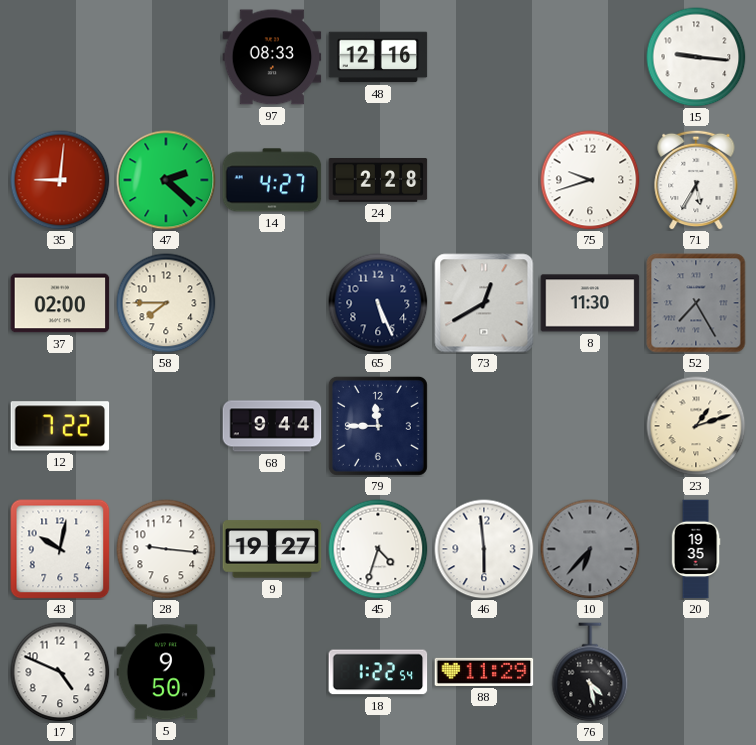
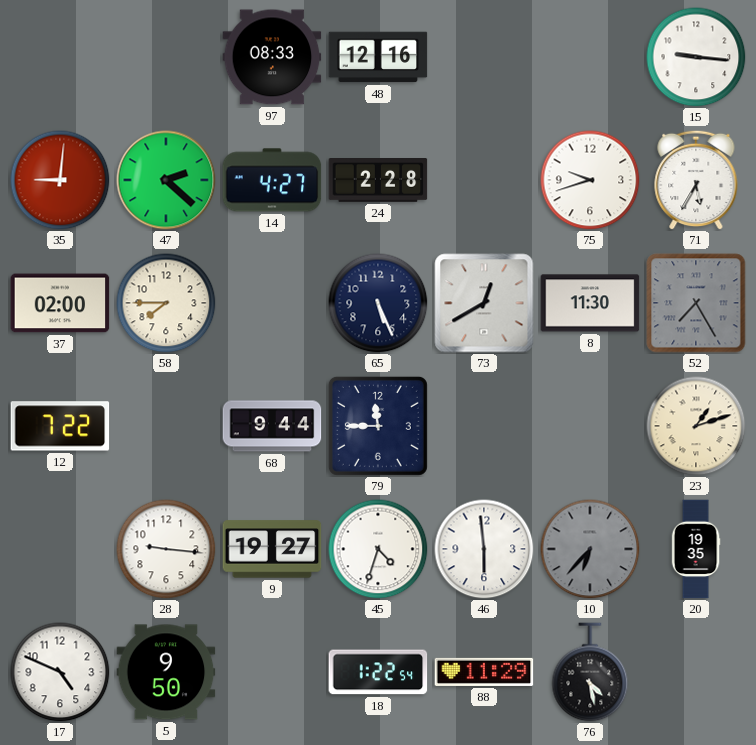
43: 10:02 -> none
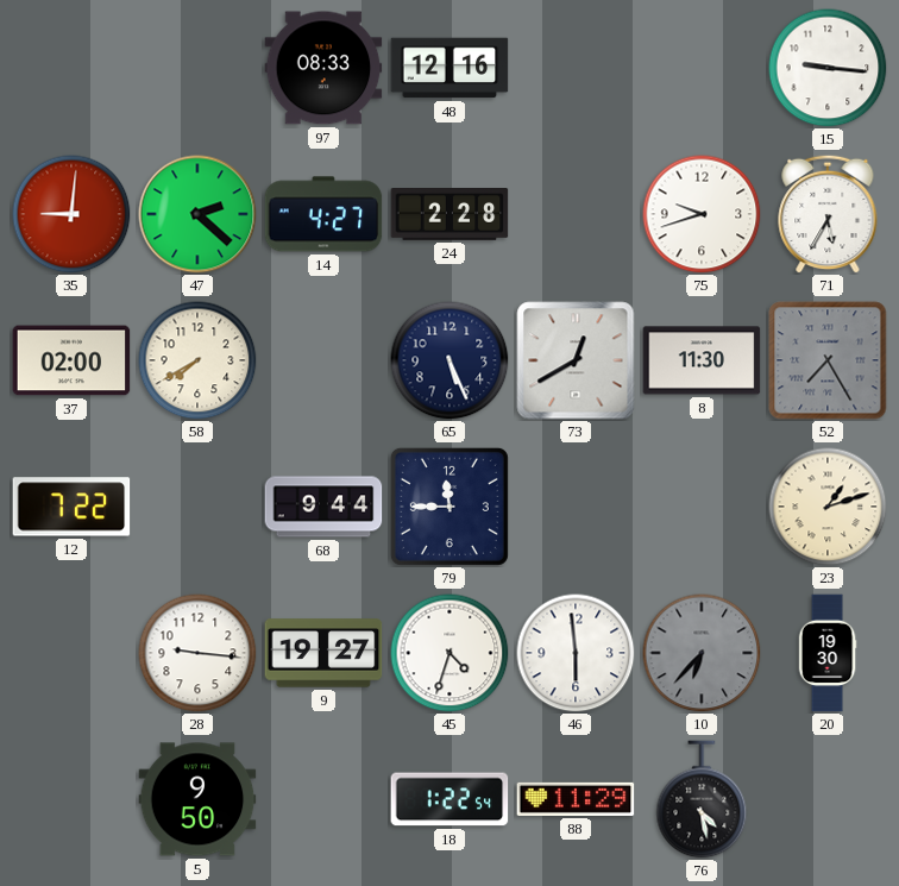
58: 7:45 -> 7:40
20: 19:35 -> 19:30
17: 4:49 -> none
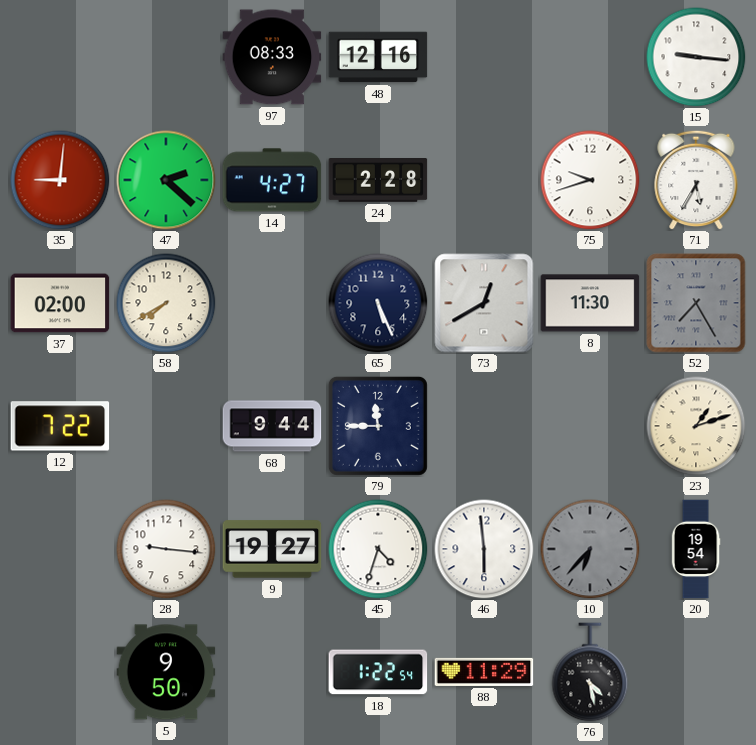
20: 19:30 -> 19:54
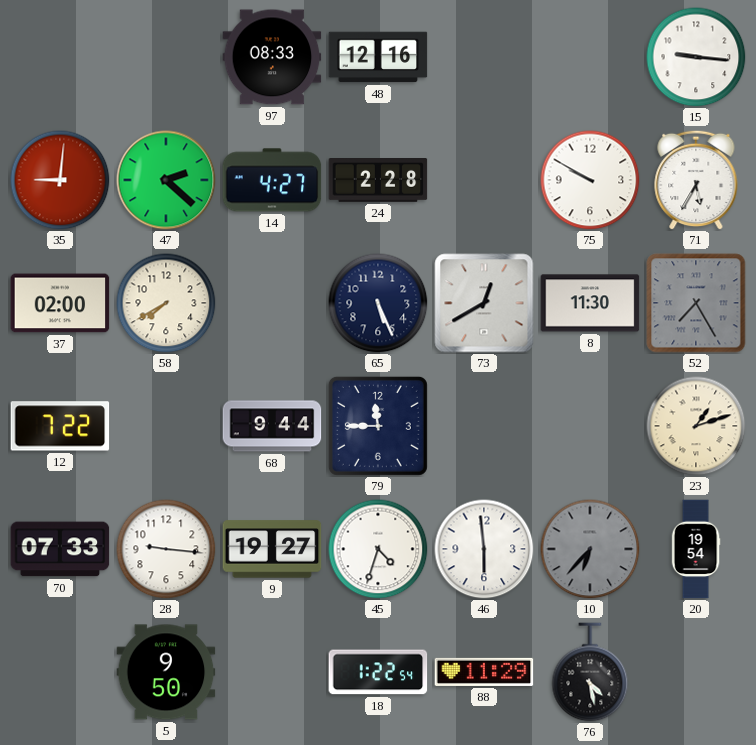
75: 9:42 -> 9:50
70: none -> 07:33
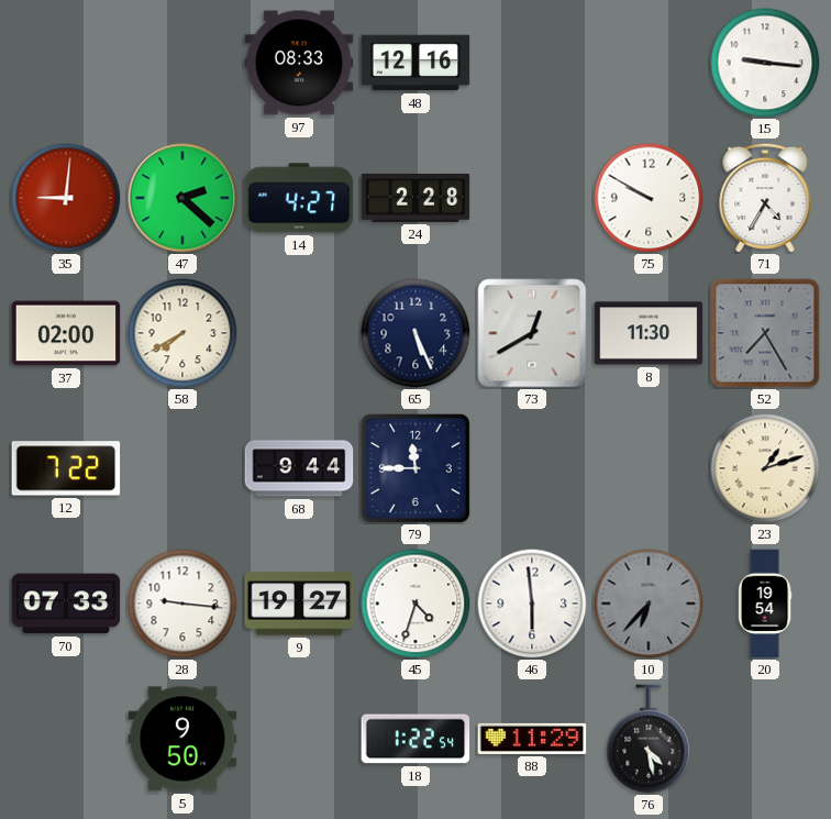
71: 5:35 -> 4:35
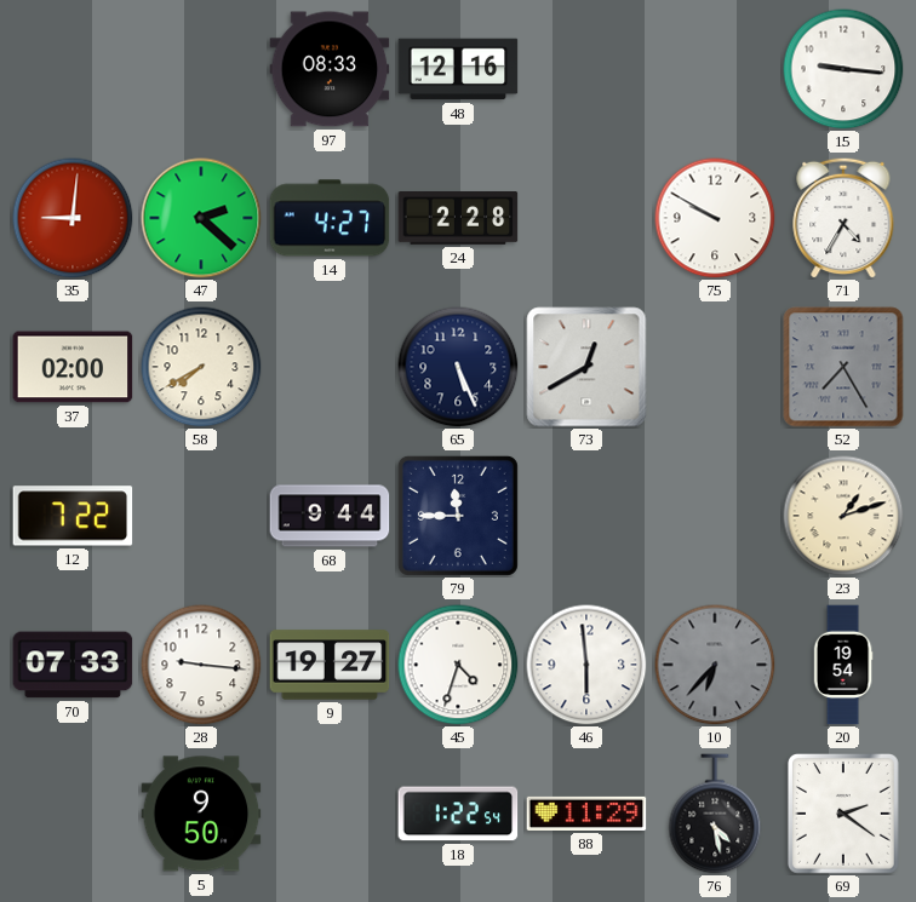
8: 11:30 -> none
69: none -> 2:21
